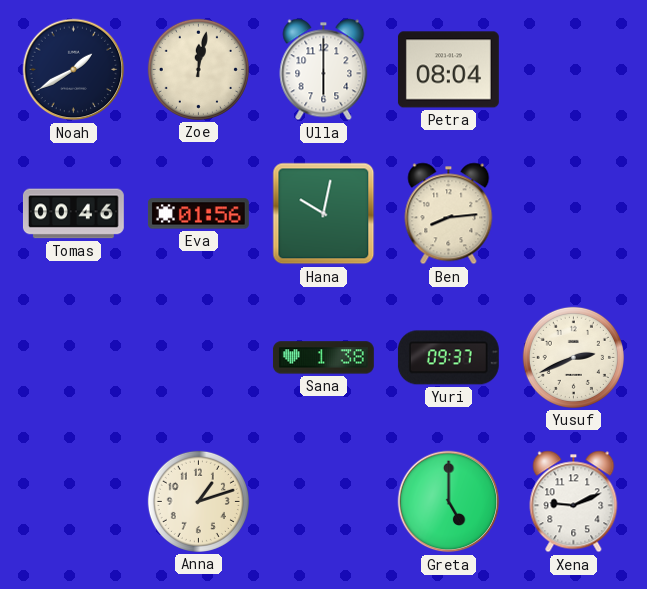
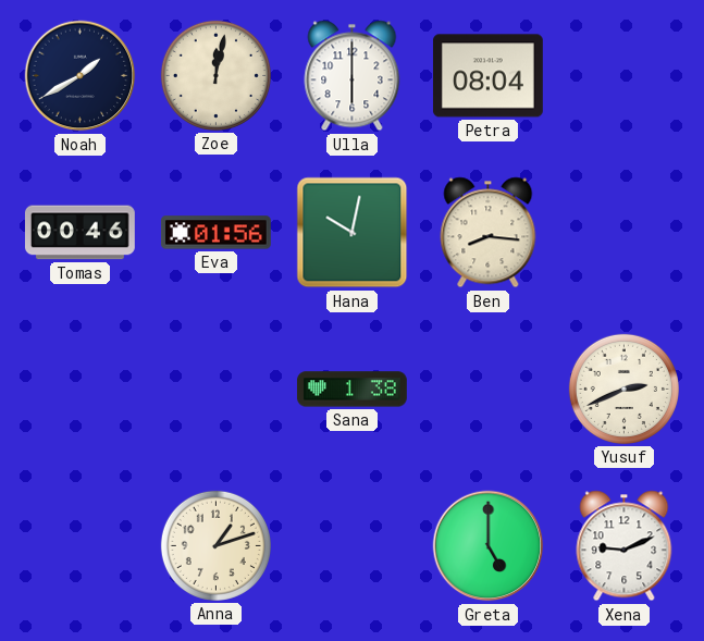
Ben: 8:14 -> 8:16
Yuri: 09:37 -> none
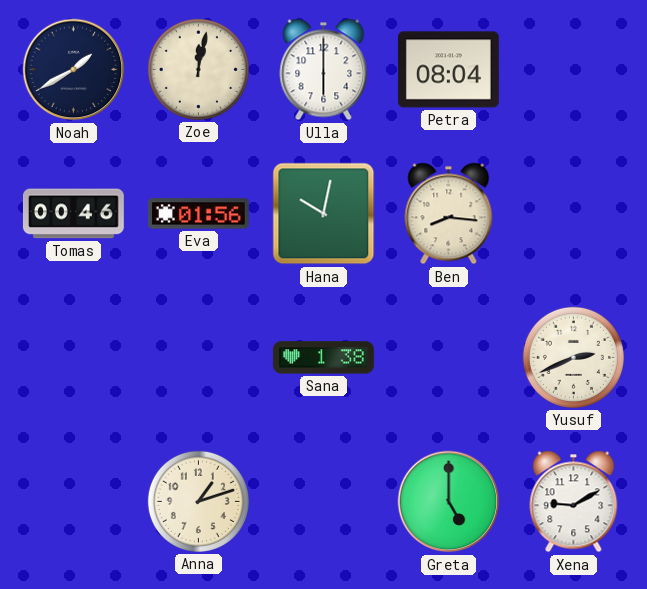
Xena: 9:11 -> 9:10
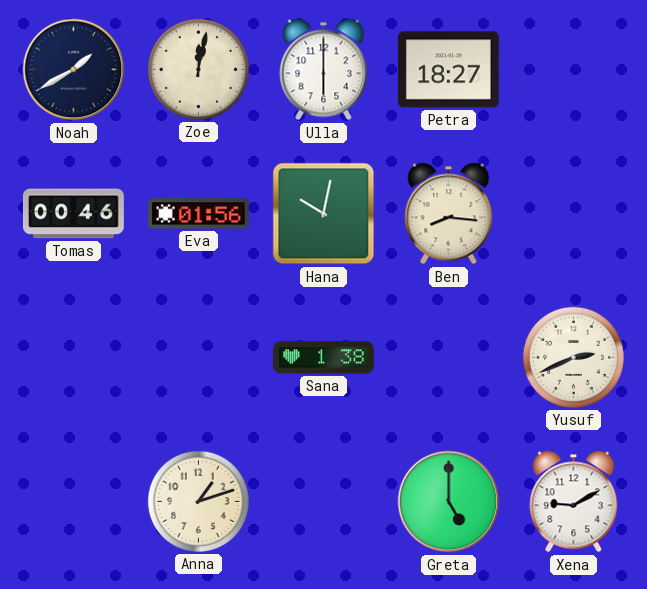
Petra: 08:04 -> 18:27
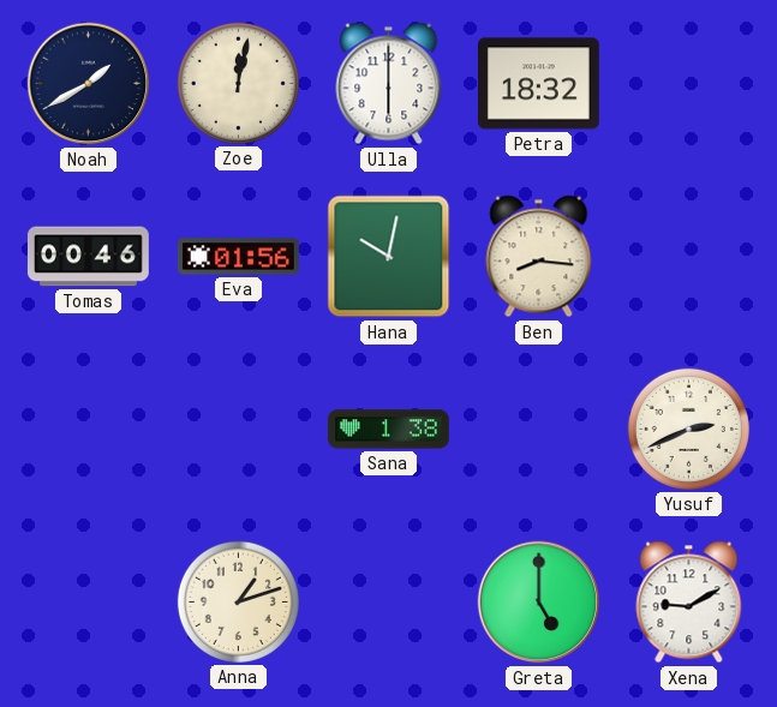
Petra: 18:27 -> 18:32
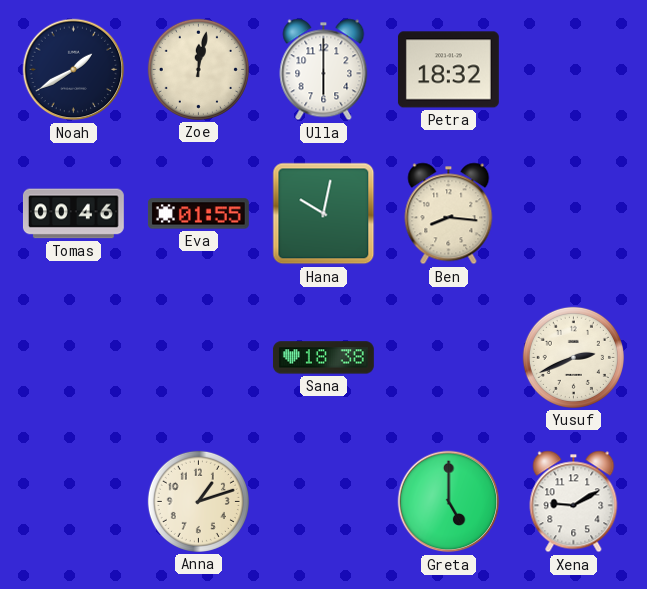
Eva: 01:56 -> 01:55
Sana: 1:38 -> 18:38
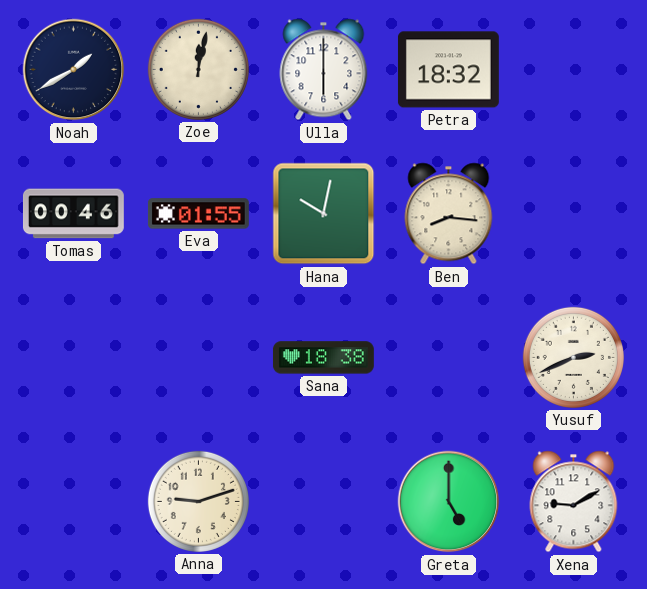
Anna: 1:12 -> 9:12
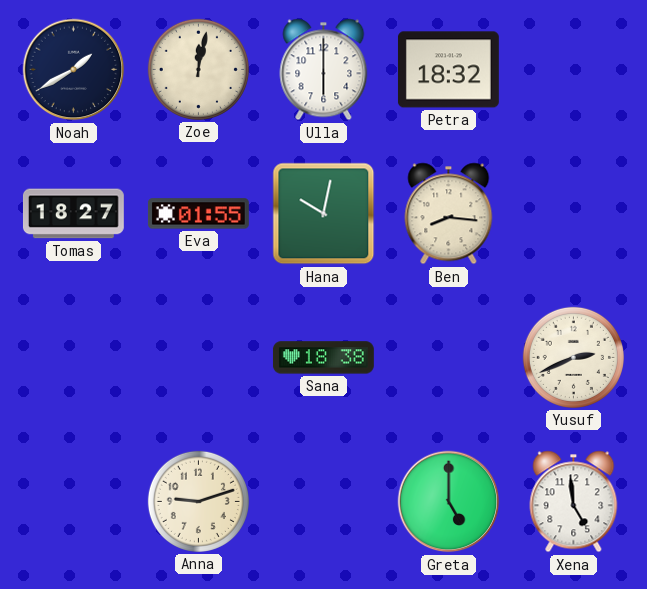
Tomas: 00:46 -> 18:27
Xena: 9:10 -> 4:59
